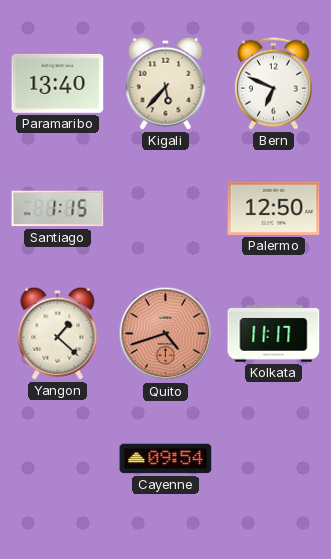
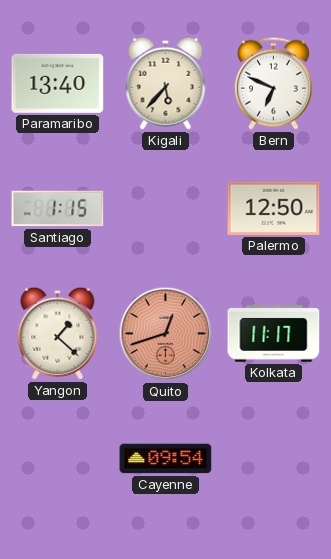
Quito: 4:42 -> 12:42
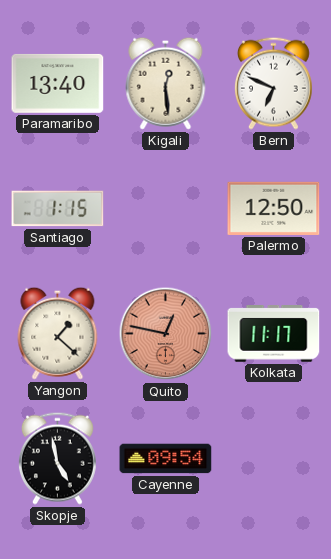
Kigali: 5:37 -> 12:29
Quito: 12:42 -> 12:47
Skopje: none -> 4:58
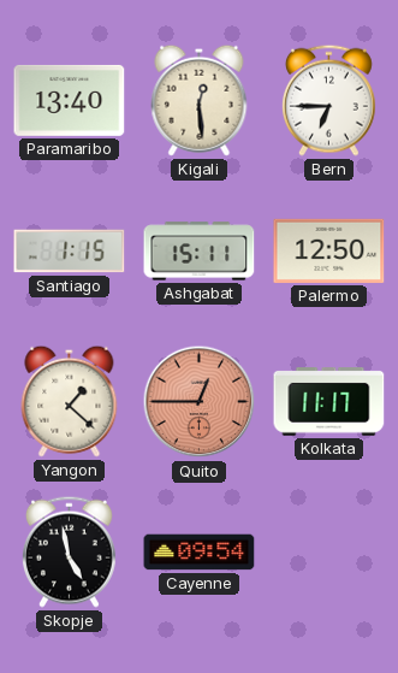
Bern: 6:49 -> 6:45
Ashgabat: none -> 15:11
Quito: 12:47 -> 12:45
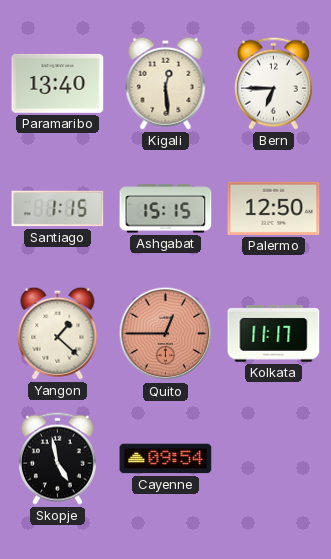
Ashgabat: 15:11 -> 15:15
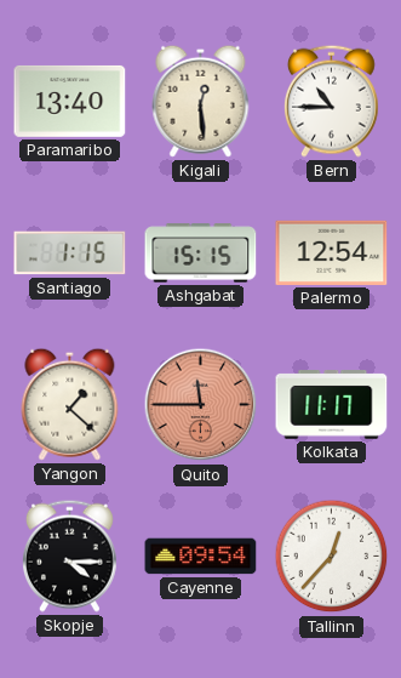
Bern: 6:45 -> 10:45
Palermo: 12:50 -> 12:54
Quito: 12:45 -> 11:45
Skopje: 4:58 -> 4:15
Tallinn: none -> 12:37
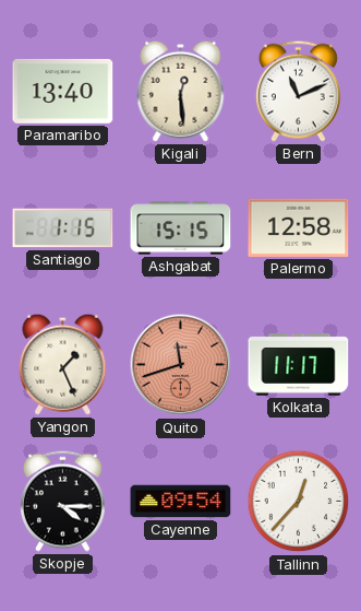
Bern: 10:45 -> 11:11
Palermo: 12:54 -> 12:58
Yangon: 1:22 -> 1:26
Quito: 11:45 -> 11:42
